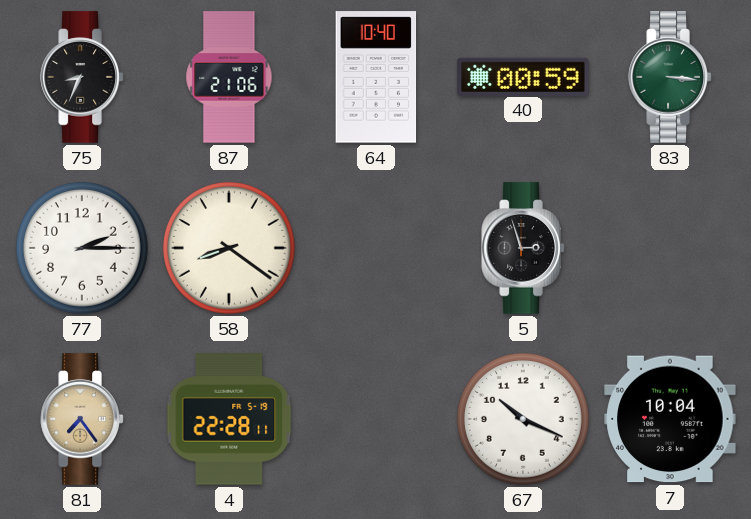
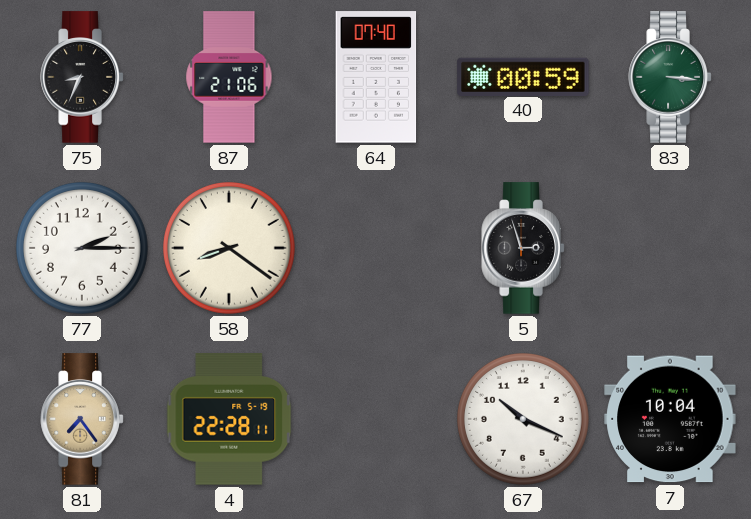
64: 10:40 -> 07:40
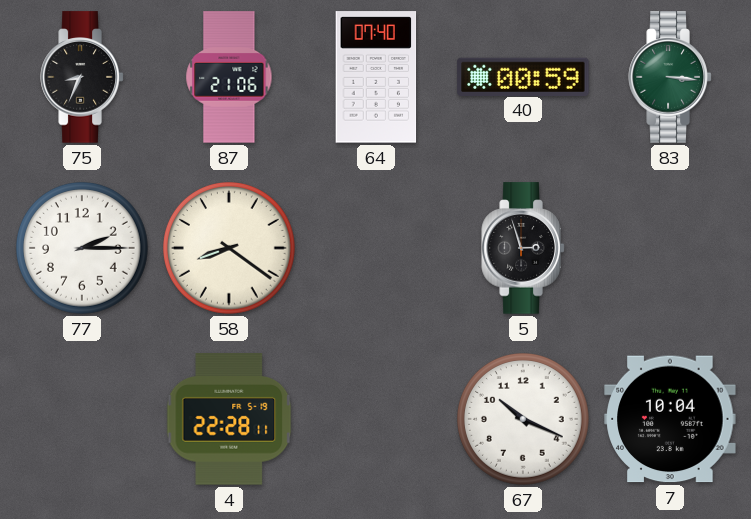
81: 7:24 -> none
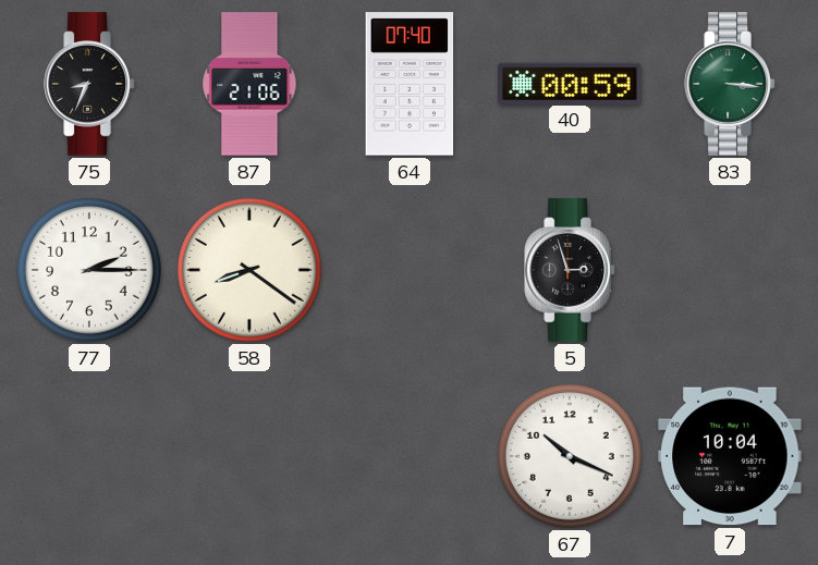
4: 22:28 -> none
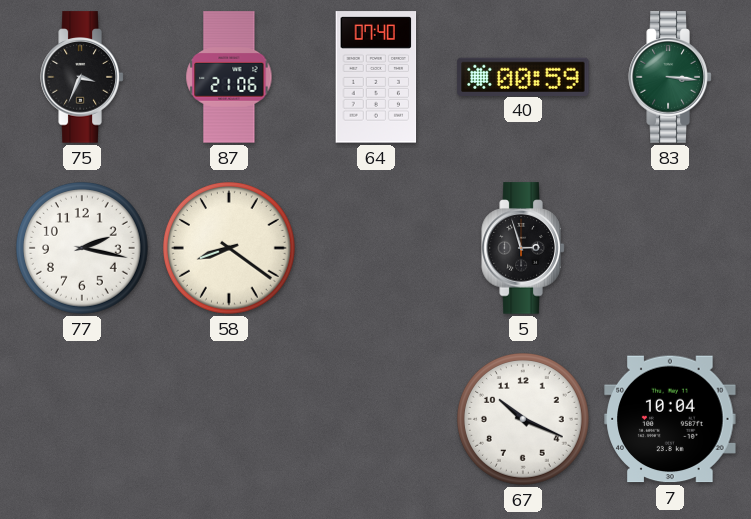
75: 8:34 -> 3:34
77: 2:15 -> 2:17
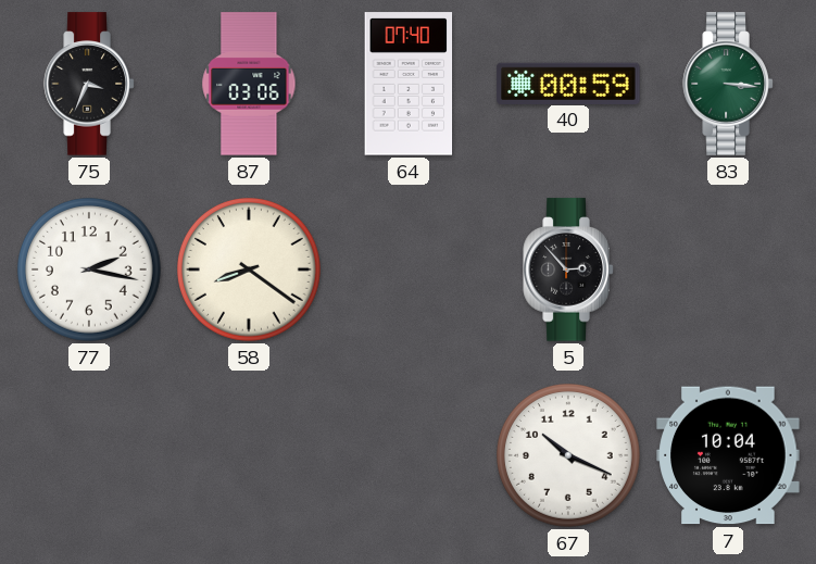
87: 21:06 -> 03:06
5: 2:57 -> 2:53
